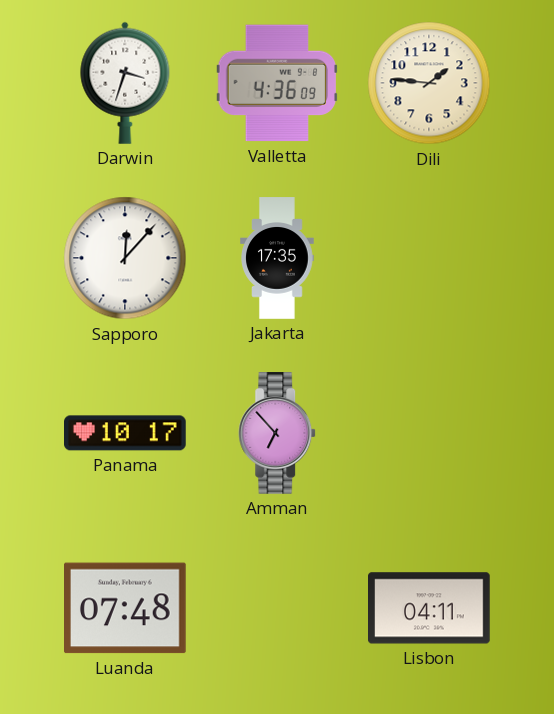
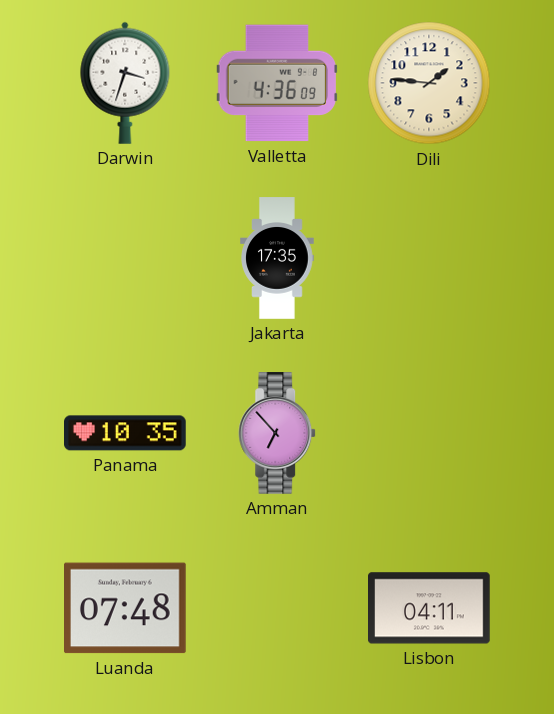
Sapporo: 12:07 -> none
Panama: 10:17 -> 10:35
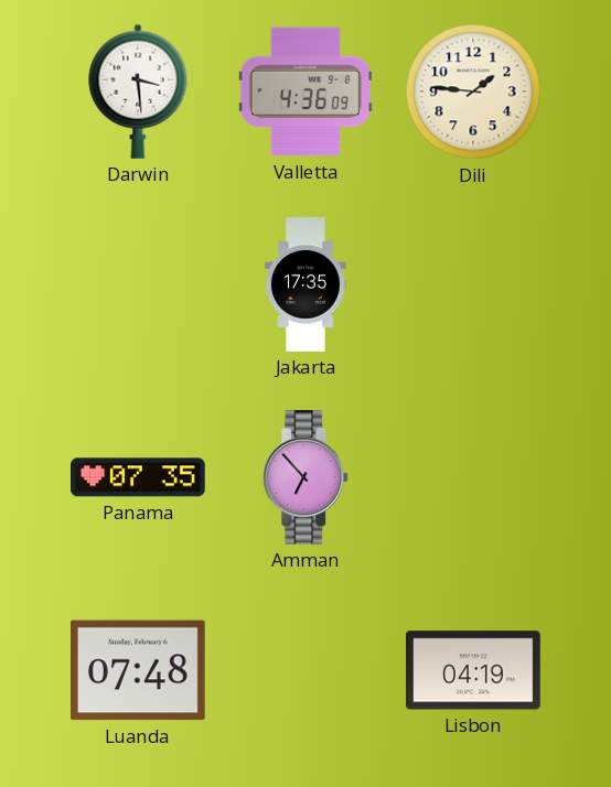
Darwin: 3:33 -> 3:29
Panama: 10:35 -> 07:35
Lisbon: 04:11 -> 04:19
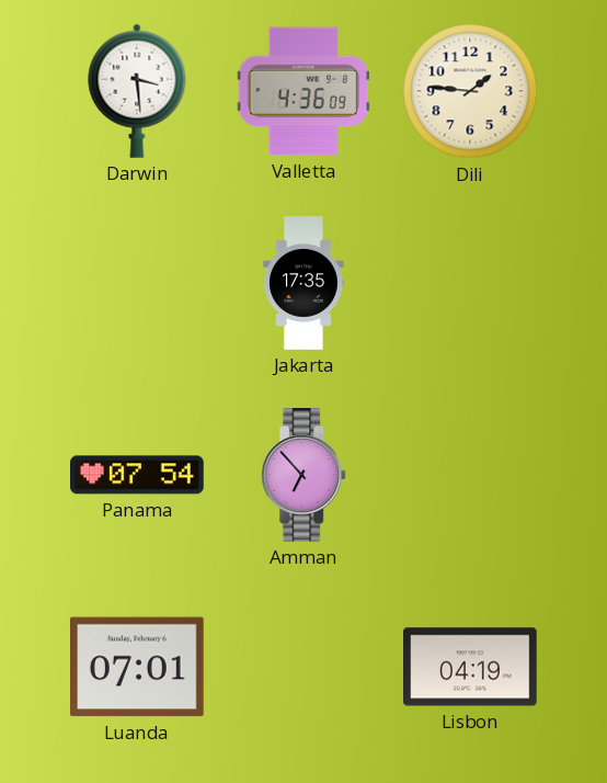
Panama: 07:35 -> 07:54
Luanda: 07:48 -> 07:01
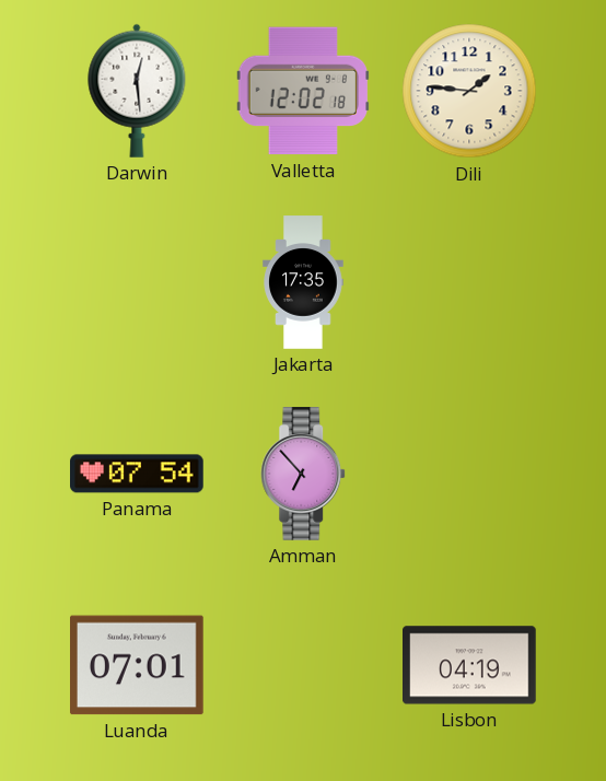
Darwin: 3:29 -> 12:29
Valletta: 4:36 -> 12:02
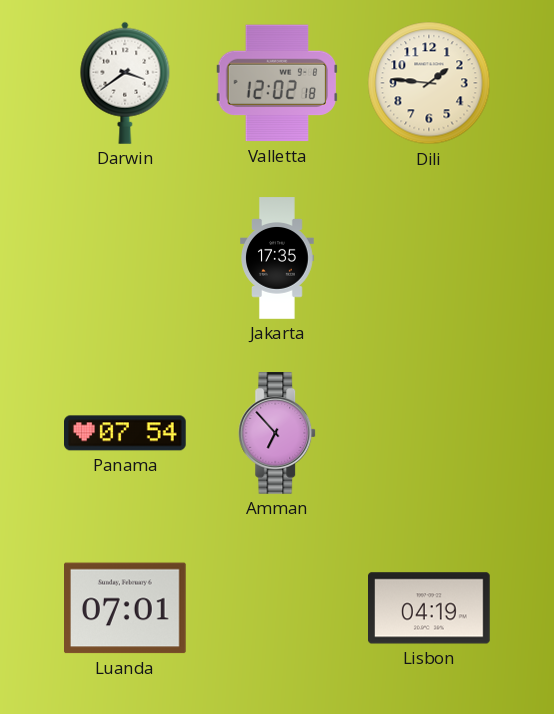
Darwin: 12:29 -> 3:39
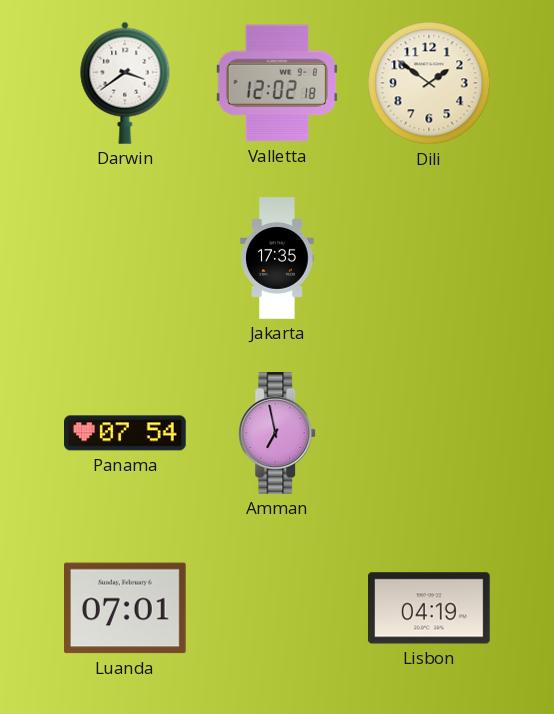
Dili: 1:46 -> 1:51
Amman: 6:53 -> 6:58
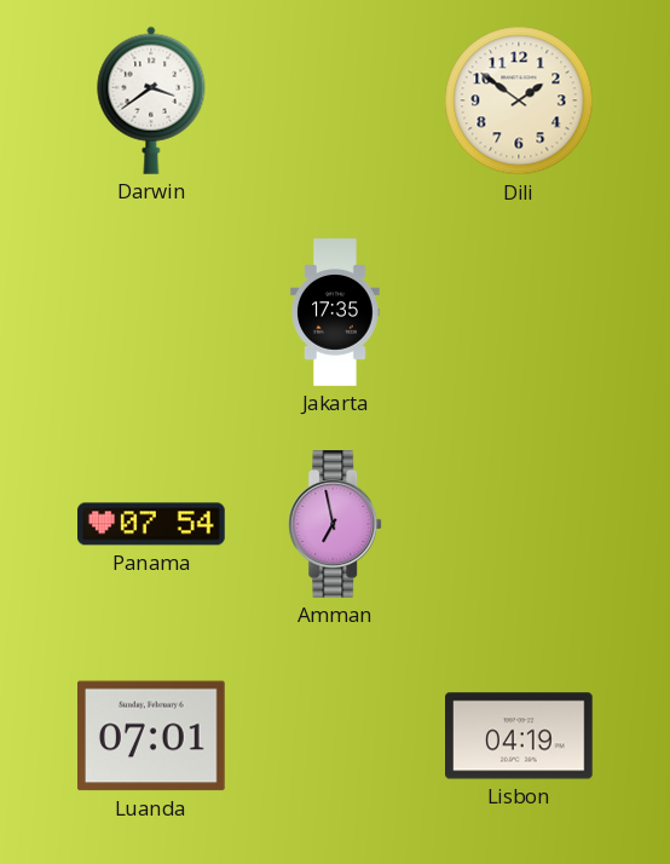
Valletta: 12:02 -> none
